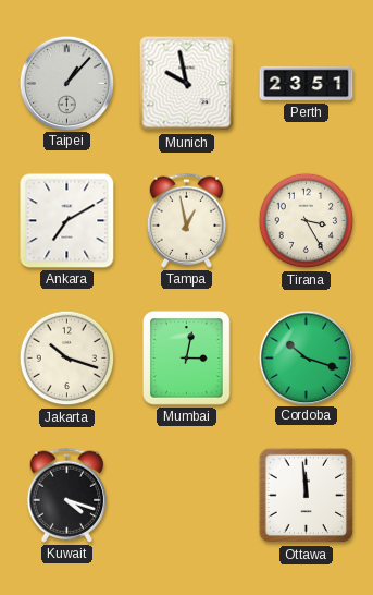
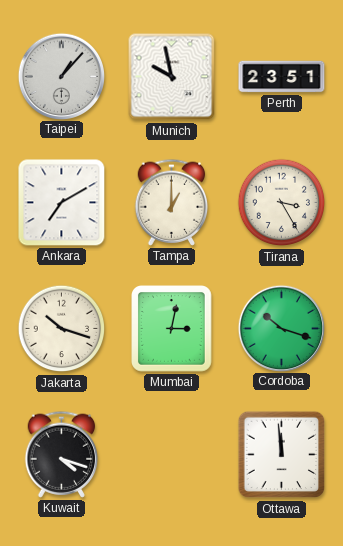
Tampa: 12:58 -> 1:00
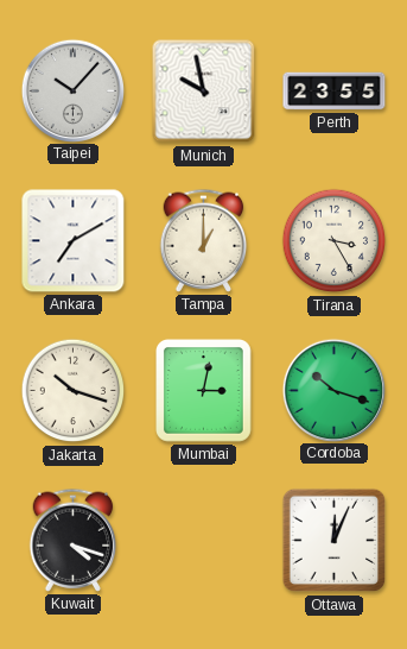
Taipei: 1:07 -> 10:07
Perth: 23:51 -> 23:55
Ottawa: 11:59 -> 12:04
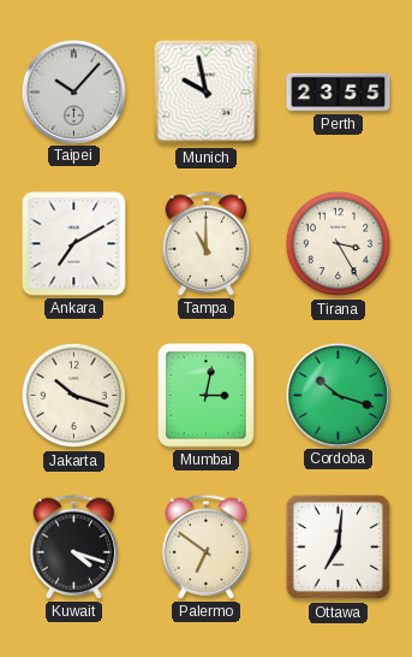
Tampa: 1:00 -> 11:00
Palermo: none -> 6:51
Ottawa: 12:04 -> 7:01
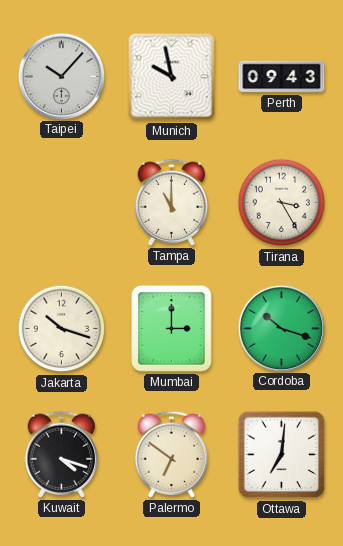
Perth: 23:55 -> 09:43
Ankara: 7:10 -> none
Mumbai: 3:02 -> 3:00
